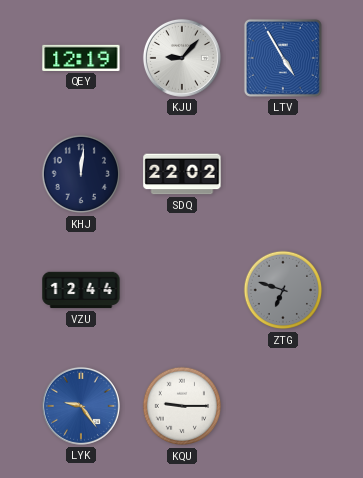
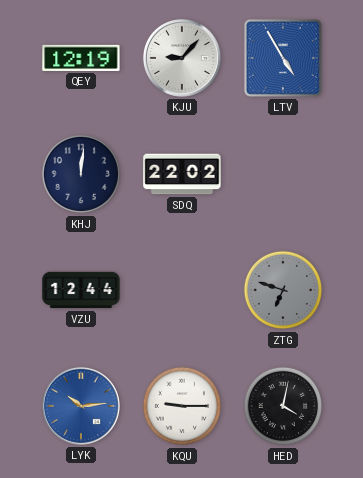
LYK: 9:24 -> 10:14
HED: none -> 4:02
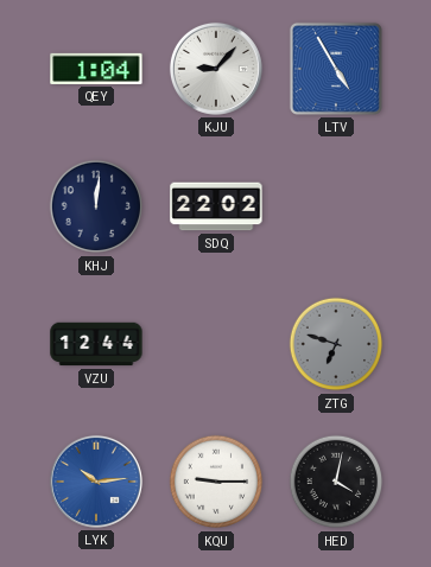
QEY: 12:19 -> 1:04
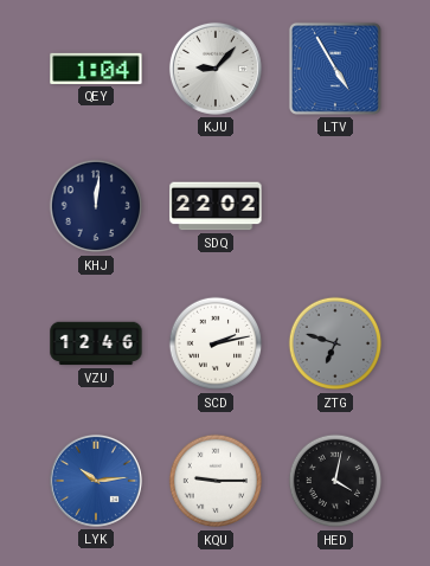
VZU: 12:44 -> 12:46
SCD: none -> 2:13
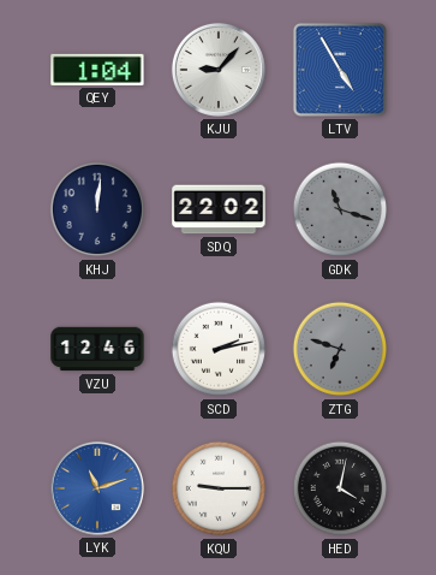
GDK: none -> 11:18
LYK: 10:14 -> 11:12
